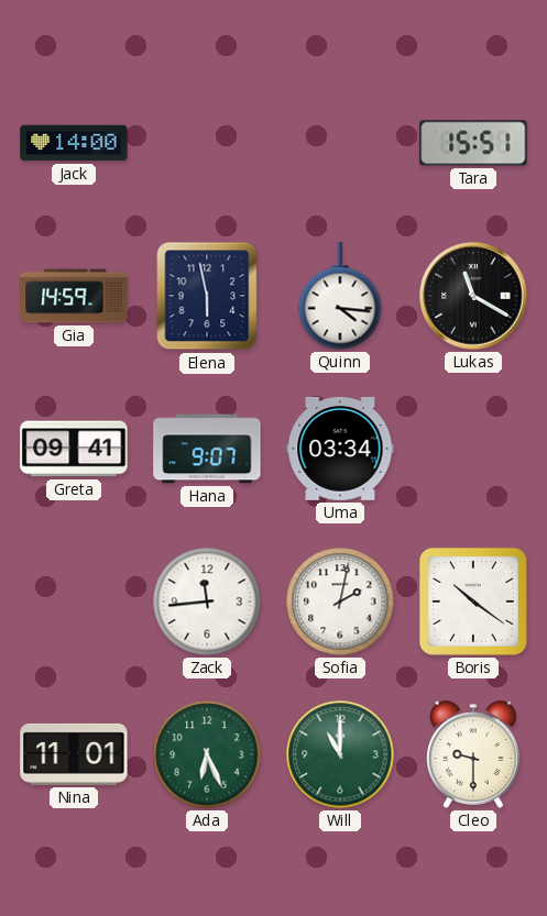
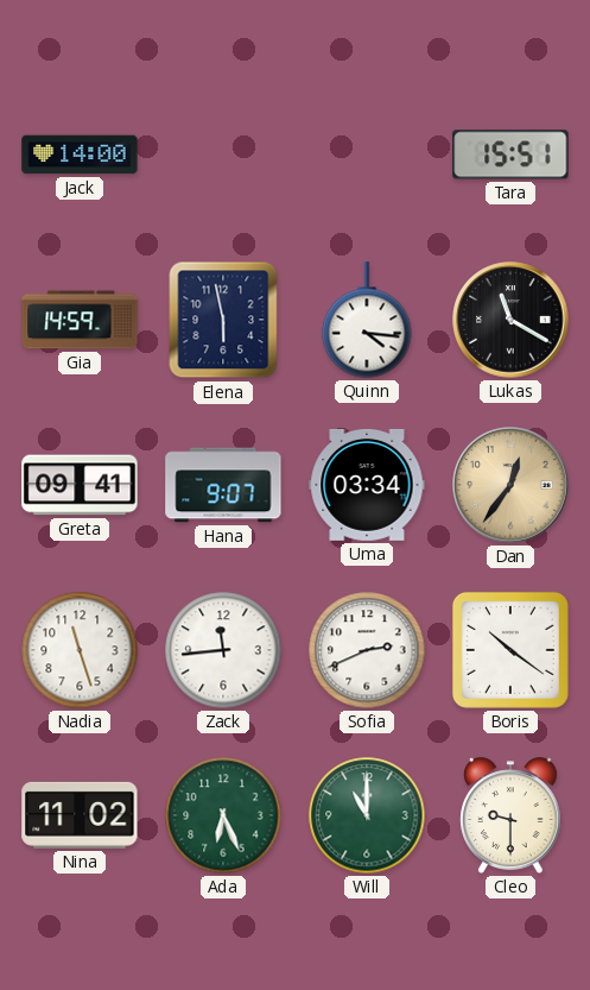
Dan: none -> 12:36
Nadia: none -> 11:27
Sofia: 2:02 -> 2:41
Nina: 11:01 -> 11:02
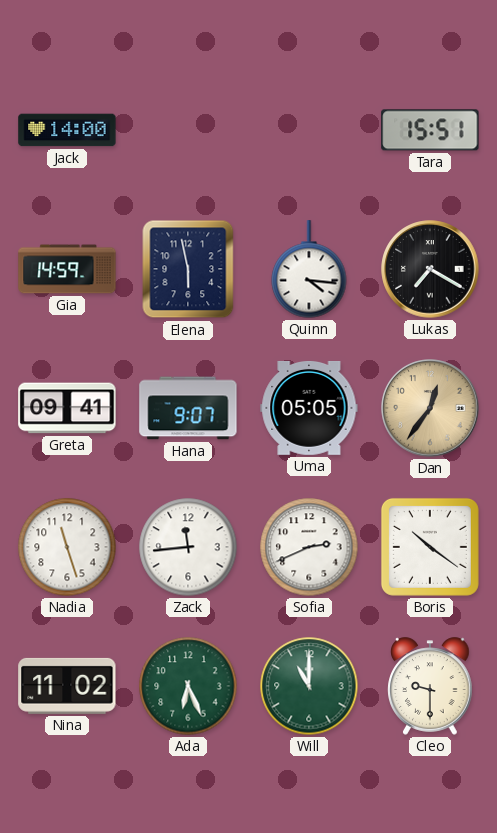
Lukas: 11:20 -> 7:20
Uma: 03:34 -> 05:05
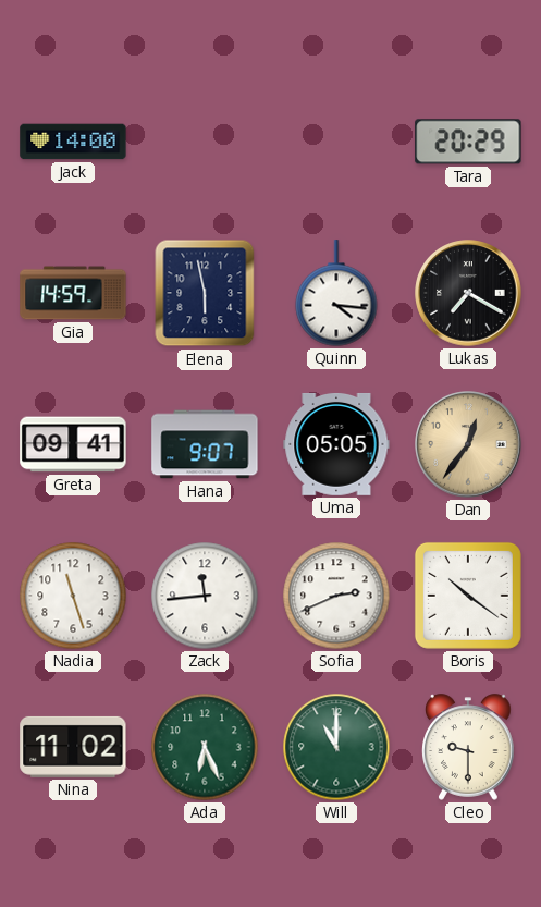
Tara: 15:51 -> 20:29
